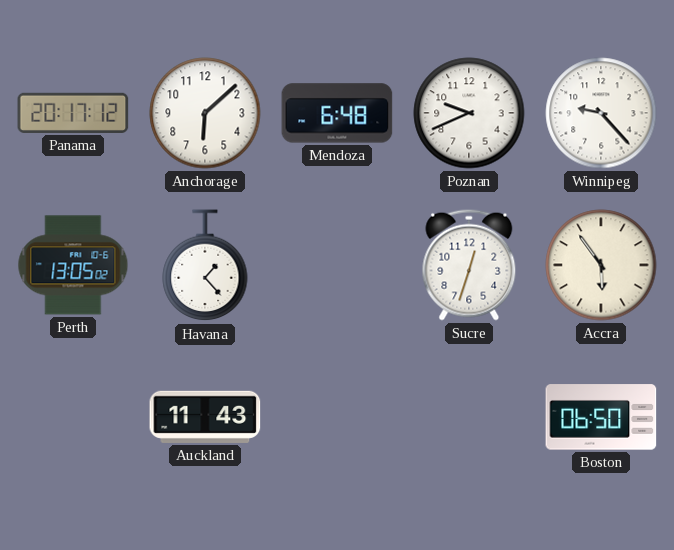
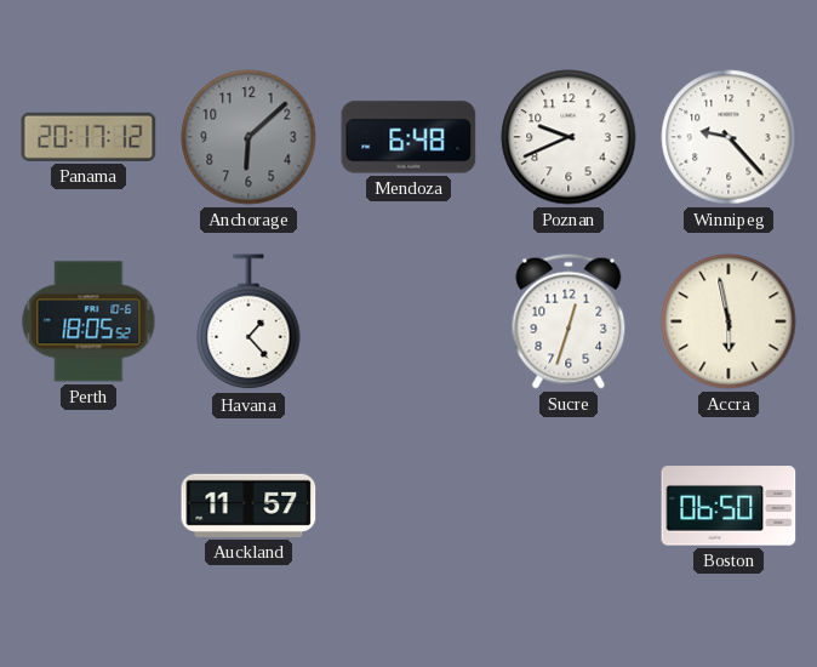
Anchorage dial: white -> grey
Perth: 13:05 -> 18:05
Accra: 5:54 -> 5:58
Auckland: 11:43 -> 11:57
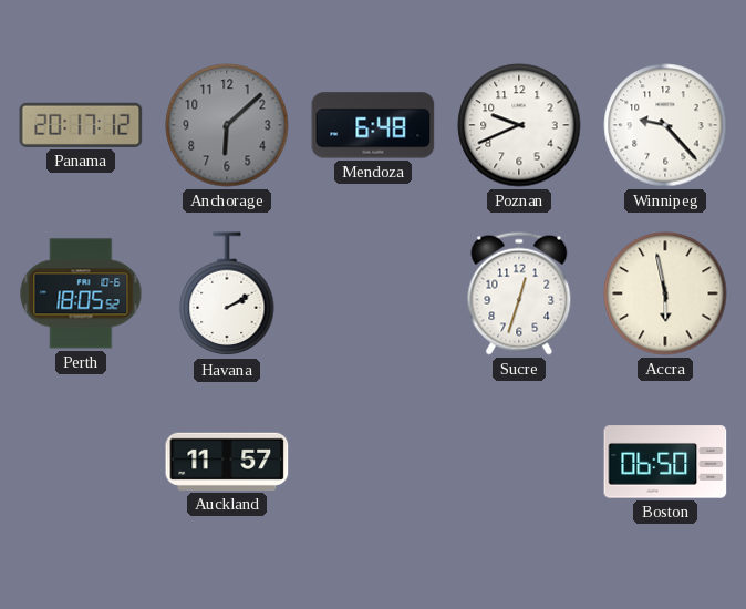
Havana: 1:23 -> 2:10
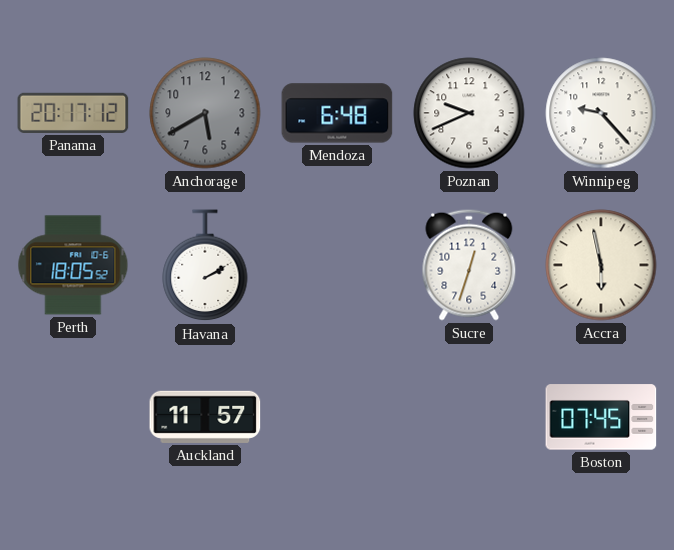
Anchorage: 6:08 -> 5:40
Boston: 06:50 -> 07:45
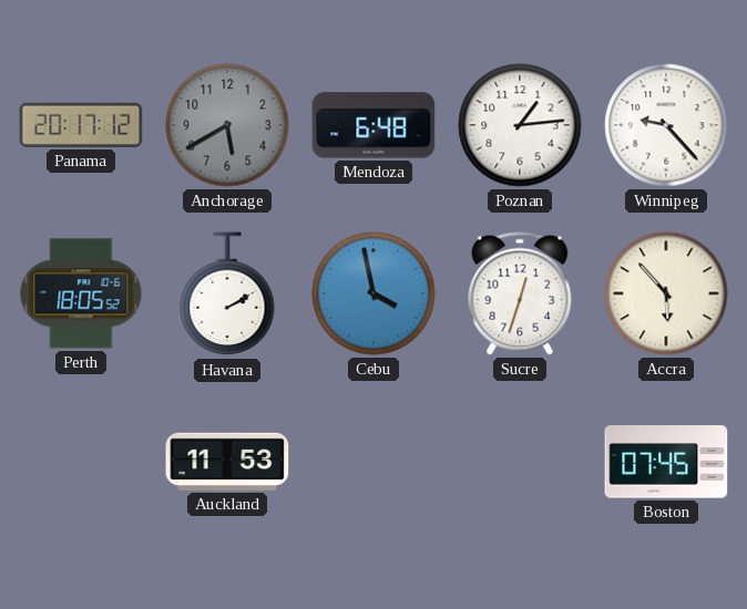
Poznan: 9:41 -> 1:14
Cebu: none -> 3:58
Accra: 5:58 -> 5:53
Auckland: 11:57 -> 11:53
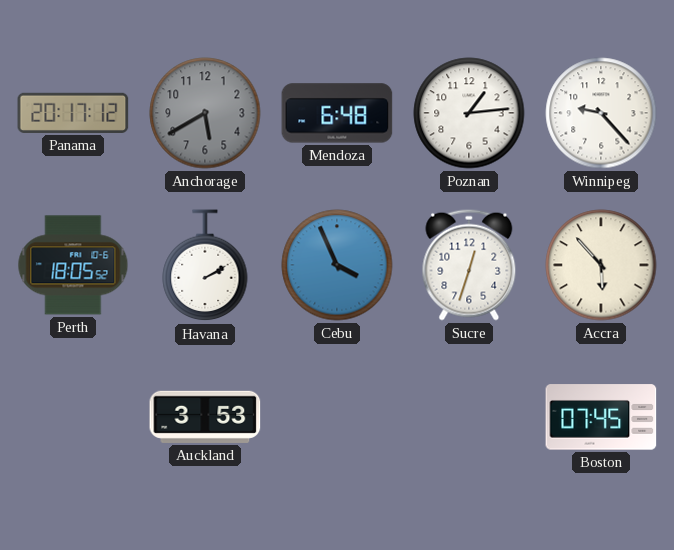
Cebu: 3:58 -> 3:56
Auckland: 11:53 -> 3:53
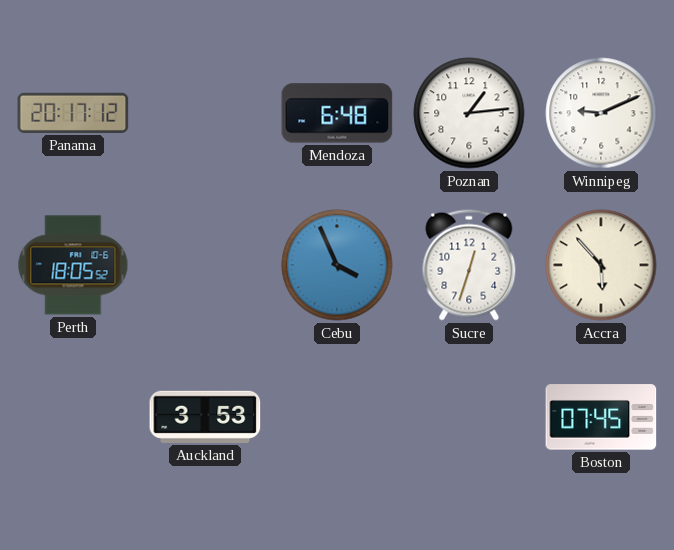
Anchorage: 5:40 -> none
Winnipeg: 9:23 -> 9:11
Havana: 2:10 -> none
